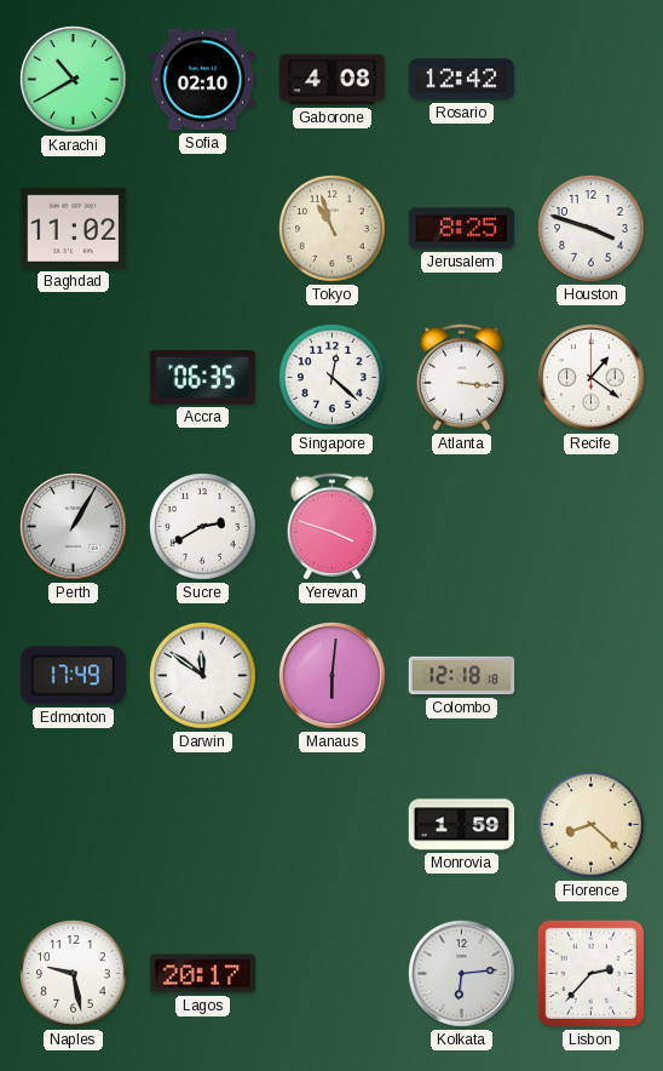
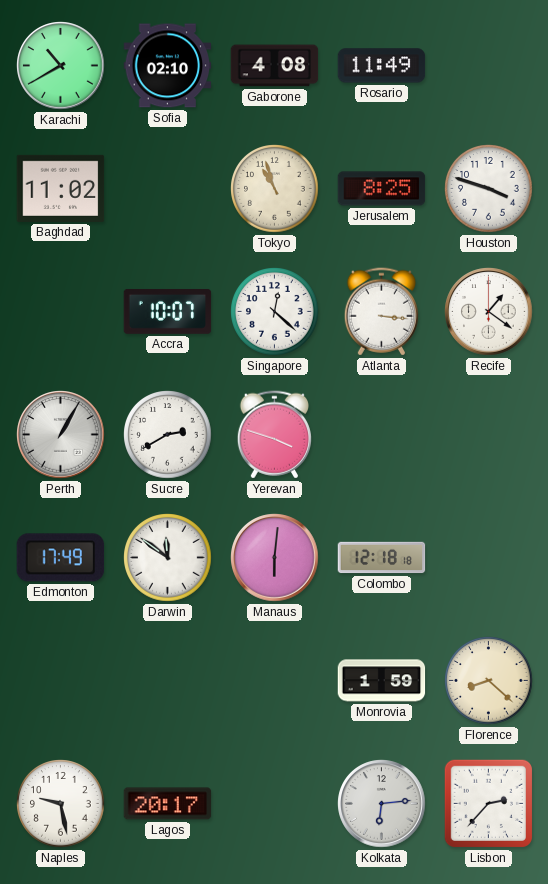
Rosario: 12:42 -> 11:49
Accra: 06:35 -> 10:07
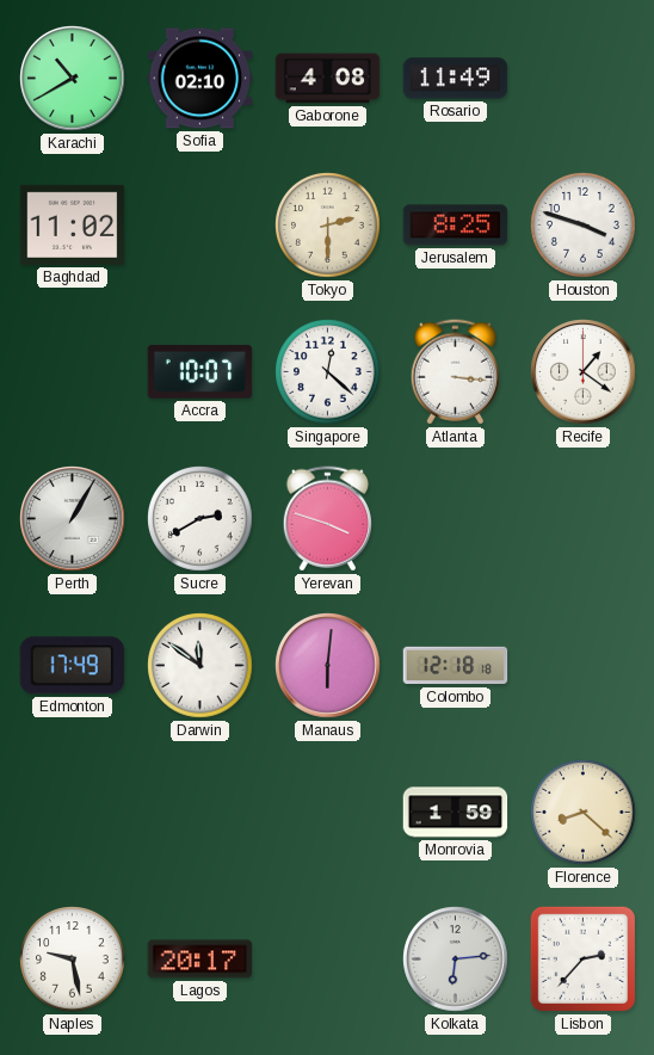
Tokyo: 10:57 -> 2:30
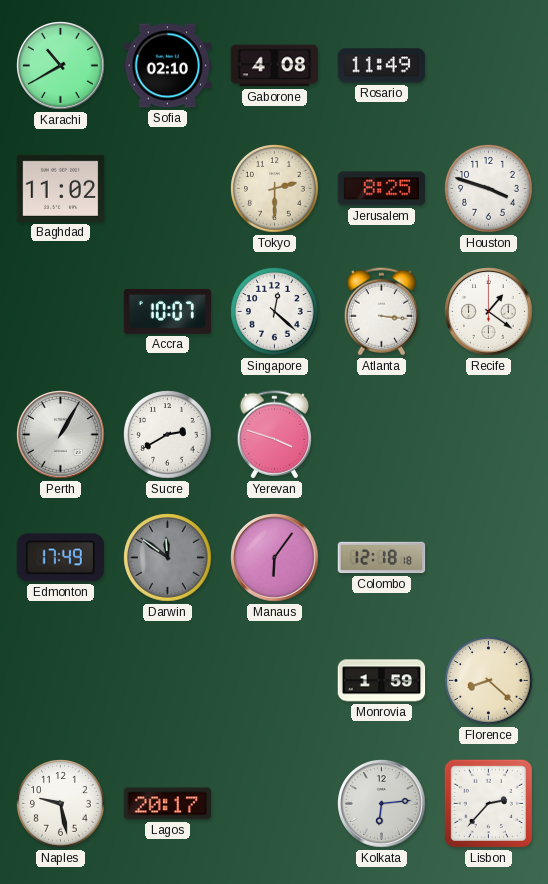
Darwin dial: white -> grey
Manaus: 6:01 -> 6:06
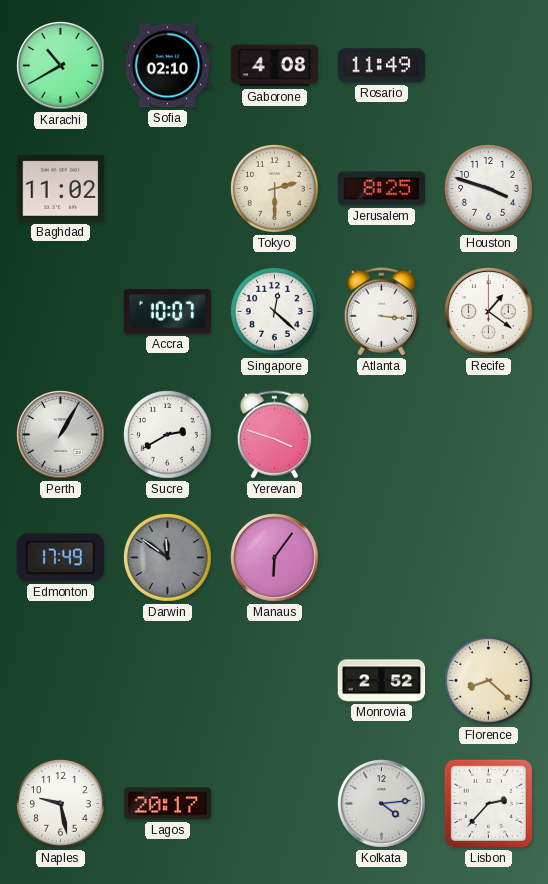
Colombo: 12:18 -> none
Monrovia: 1:59 -> 2:52
Kolkata: 6:14 -> 4:14
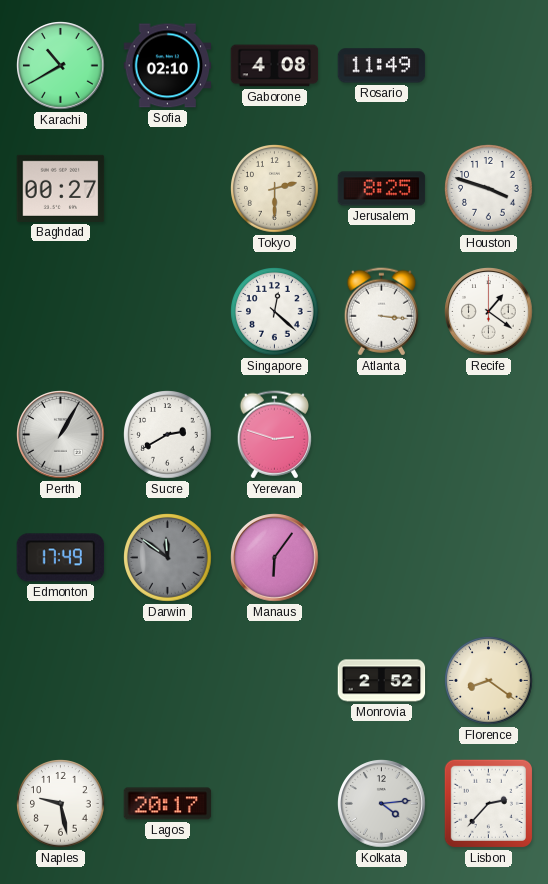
Baghdad: 11:02 -> 00:27
Accra: 10:07 -> none
Yerevan: 3:48 -> 2:48
Florence: 8:22 -> 8:21
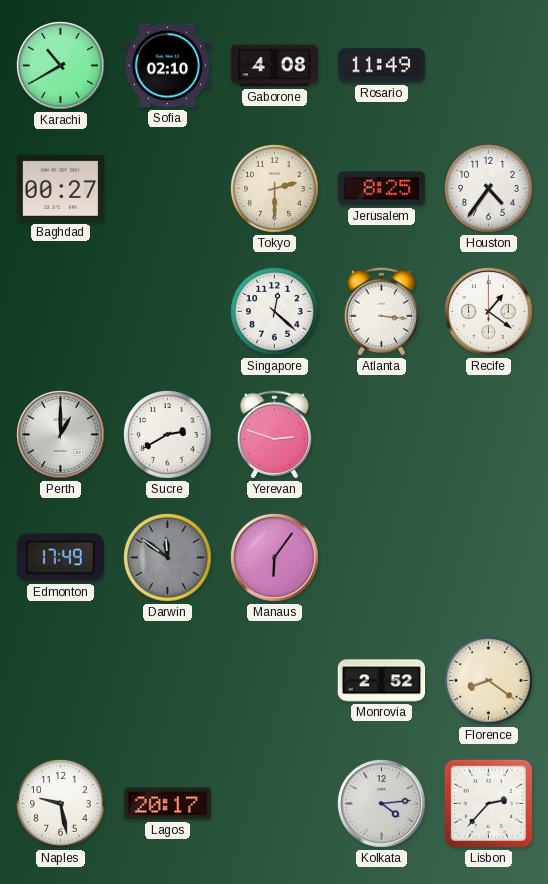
Houston: 3:48 -> 4:36
Perth: 1:05 -> 1:00
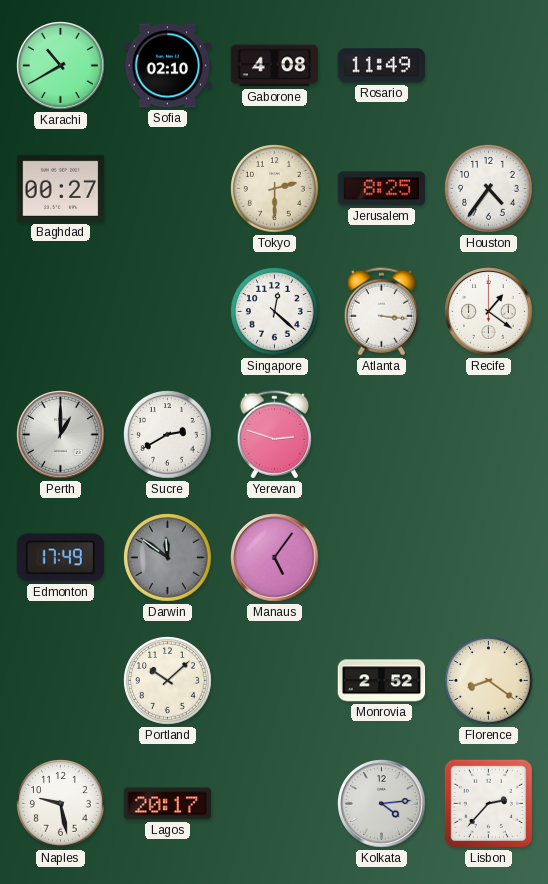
Manaus: 6:06 -> 5:06
Portland: none -> 10:08
